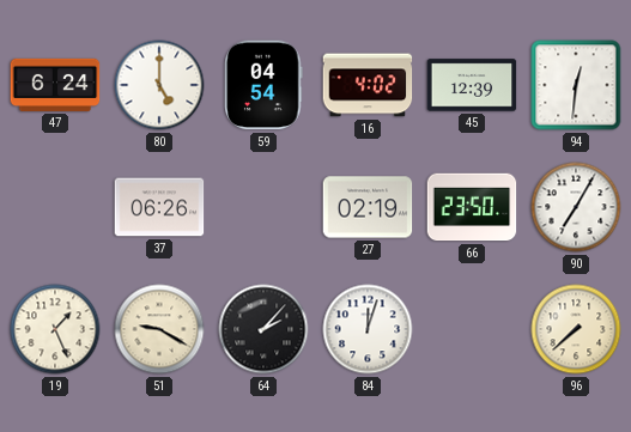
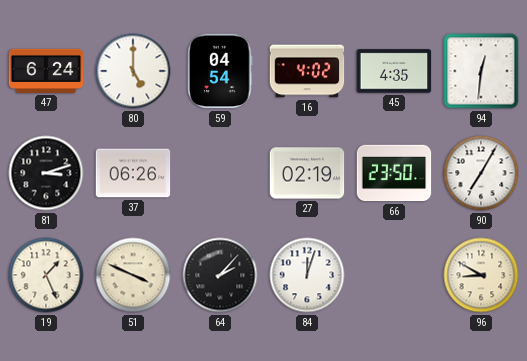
45: 12:39 -> 4:35
81: none -> 3:12
51: 9:20 -> 3:49
96: 7:38 -> 8:50
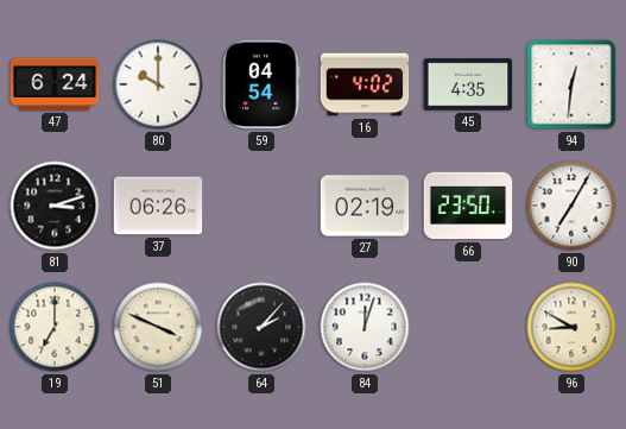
80: 5:00 -> 10:00
19: 1:26 -> 7:00
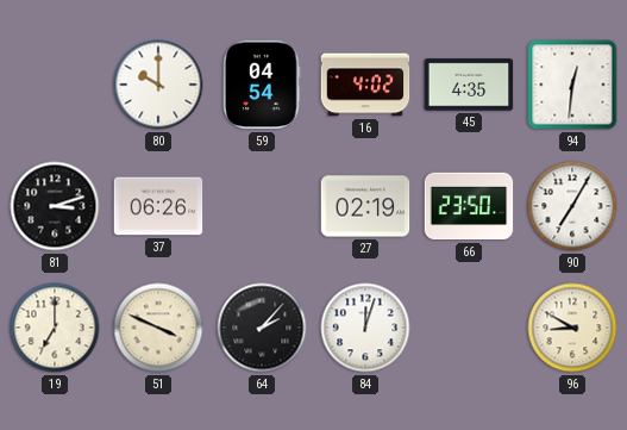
47: 6:24 -> none
